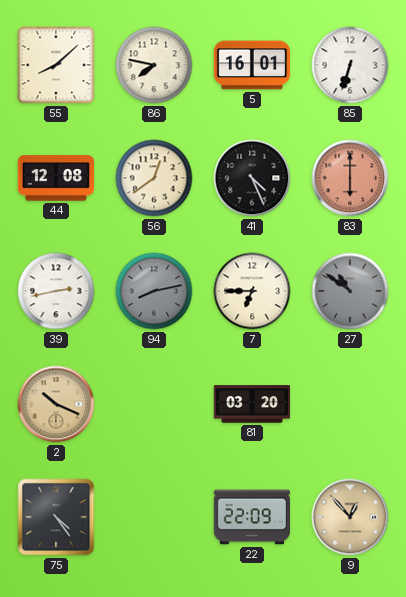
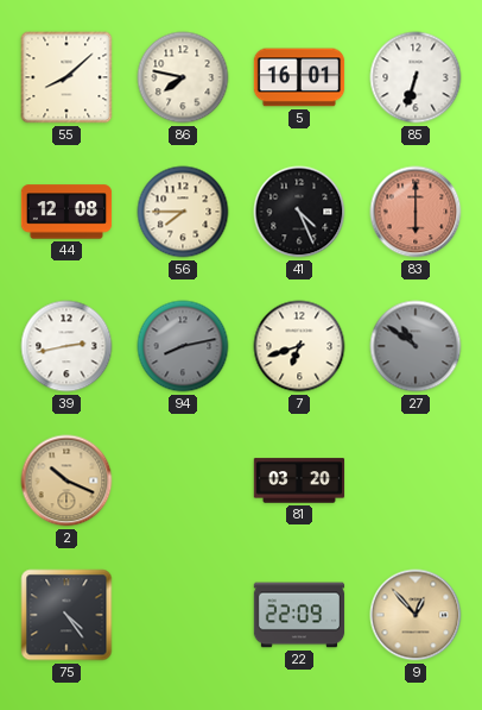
56: 12:39 -> 7:45
7: 6:45 -> 6:42
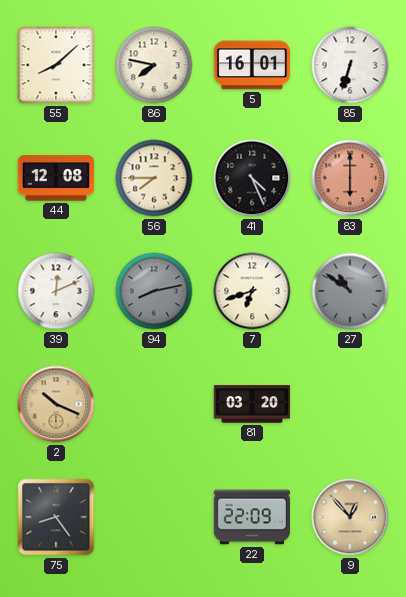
39: 2:43 -> 12:11
75: 4:24 -> 8:24
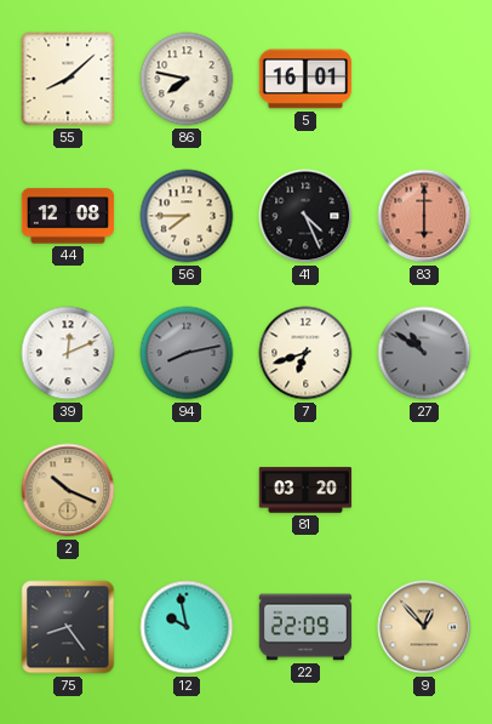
85: 6:33 -> none
12: none -> 9:58
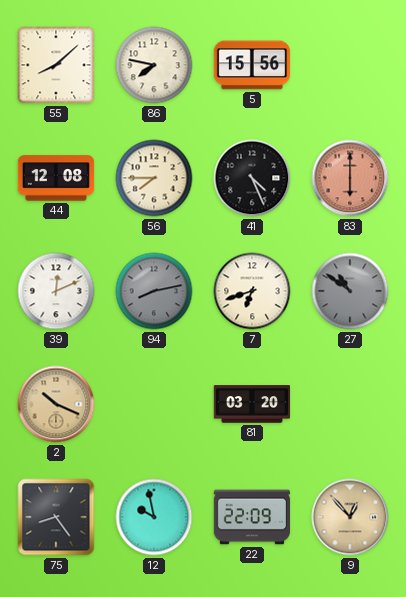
5: 16:01 -> 15:56
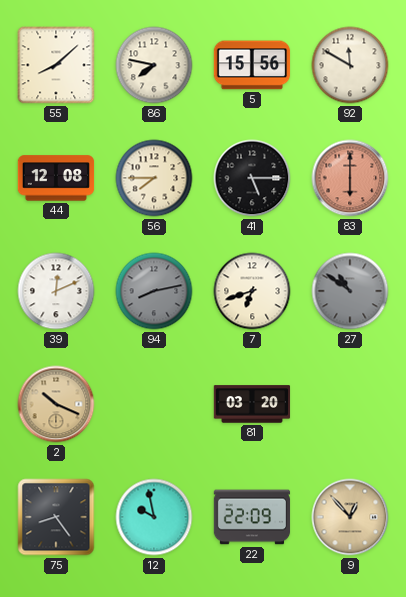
92: none -> 11:50
41: 4:26 -> 5:15
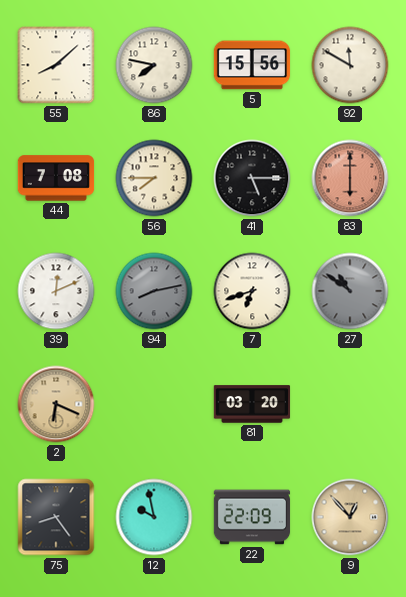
44: 12:08 -> 7:08
2: 10:19 -> 6:19
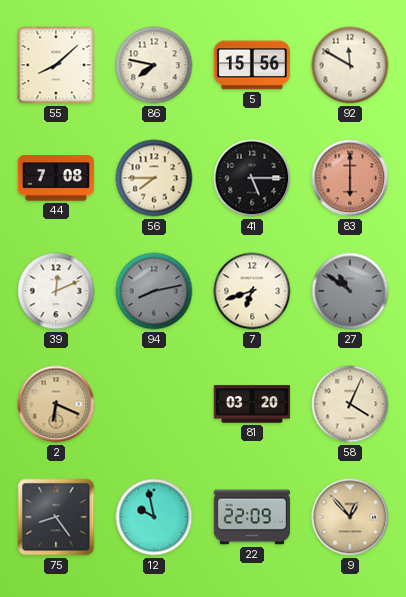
58: none -> 4:04
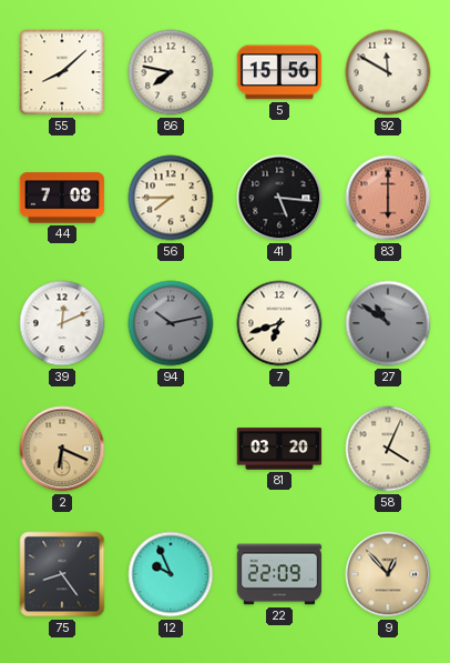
41: 5:15 -> 5:16
94: 8:13 -> 10:13
12: 9:58 -> 9:56
